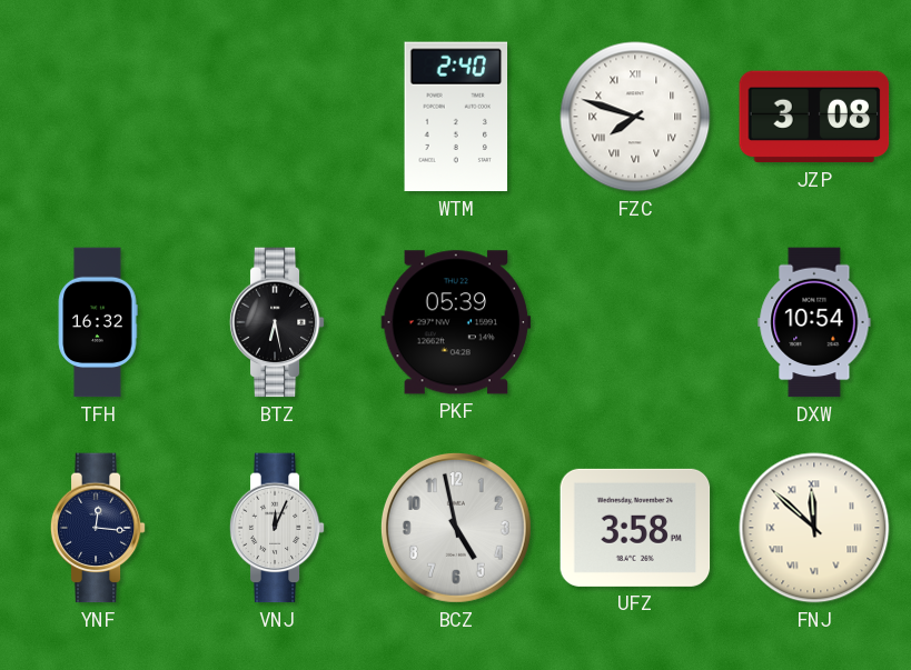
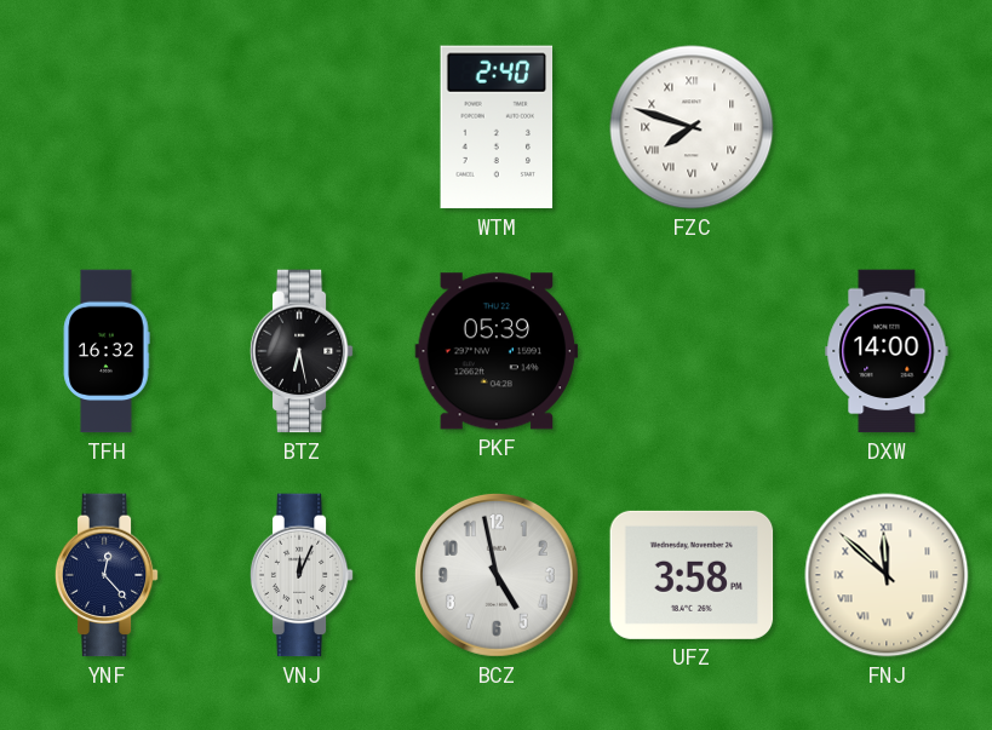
JZP: 3:08 -> none
DXW: 10:54 -> 14:00
YNF: 12:16 -> 12:23
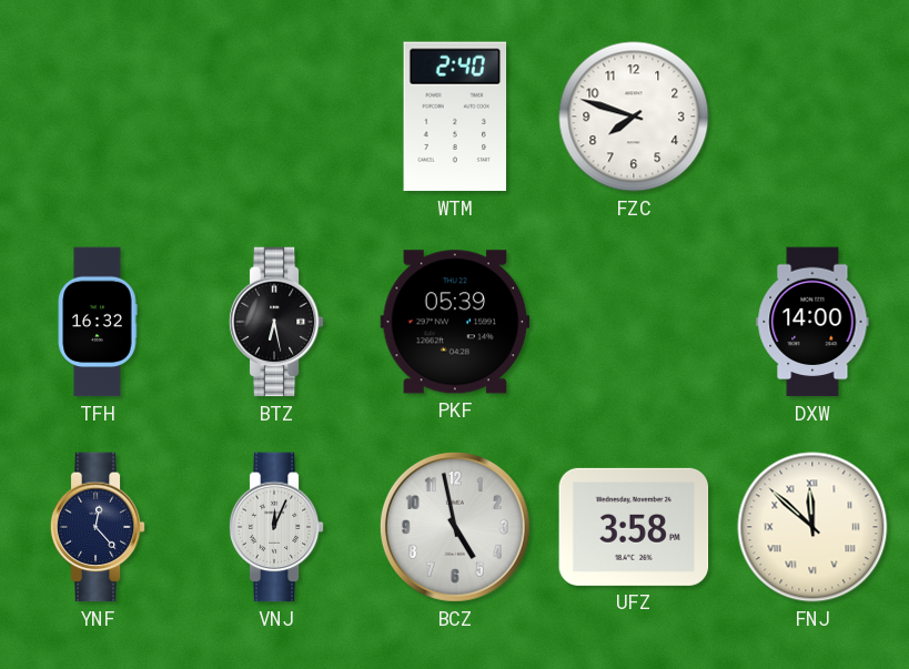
FZC numerals: Roman -> Arabic
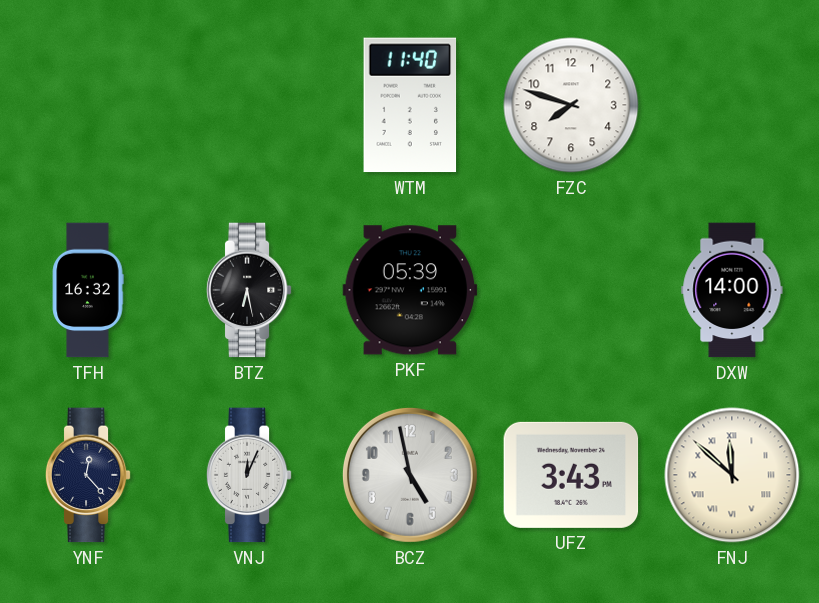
WTM: 2:40 -> 11:40
UFZ: 3:58 -> 3:43
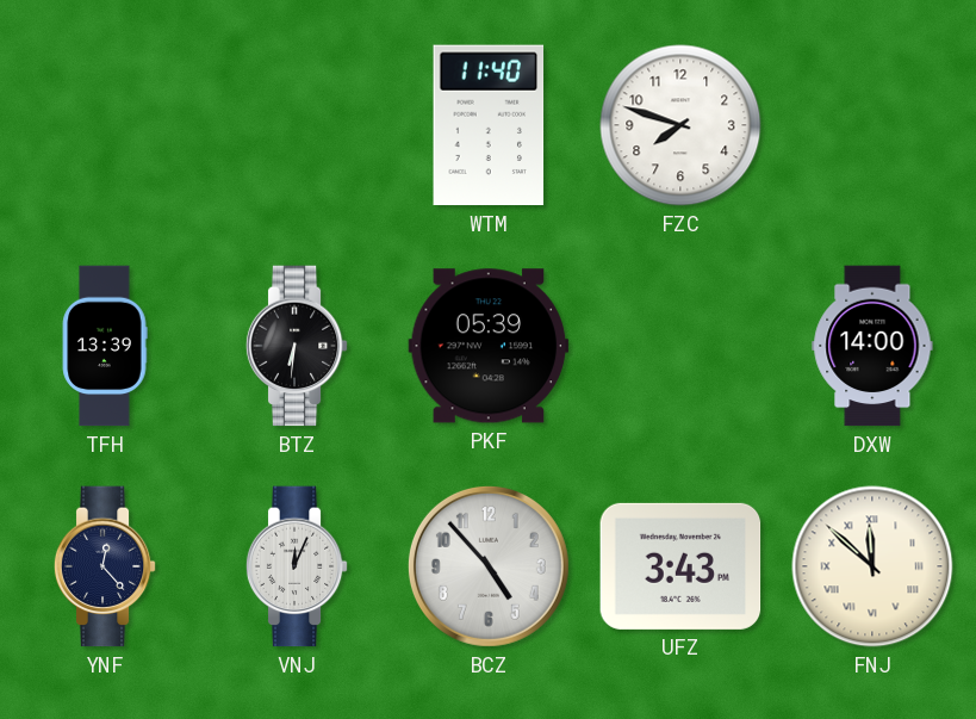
TFH: 16:32 -> 13:39
BTZ: 6:28 -> 6:31
BCZ: 4:58 -> 4:53
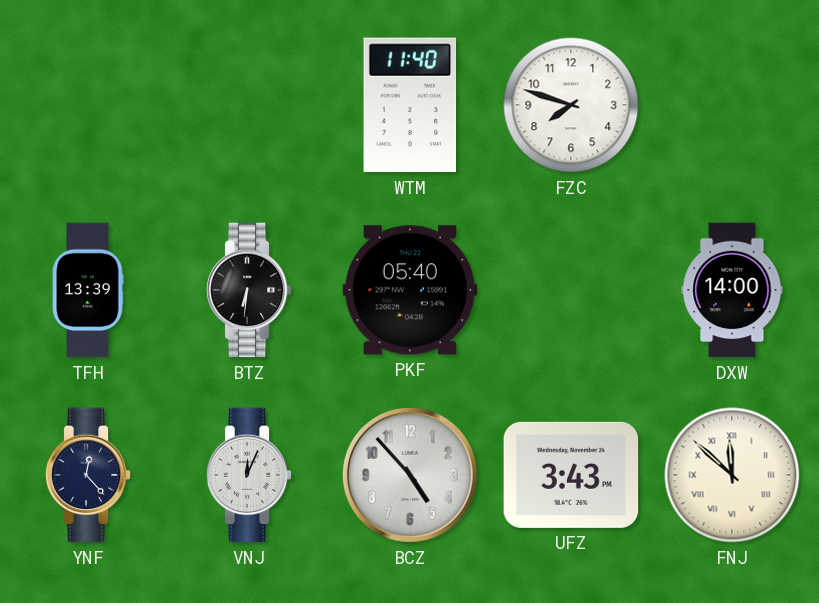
PKF: 05:39 -> 05:40
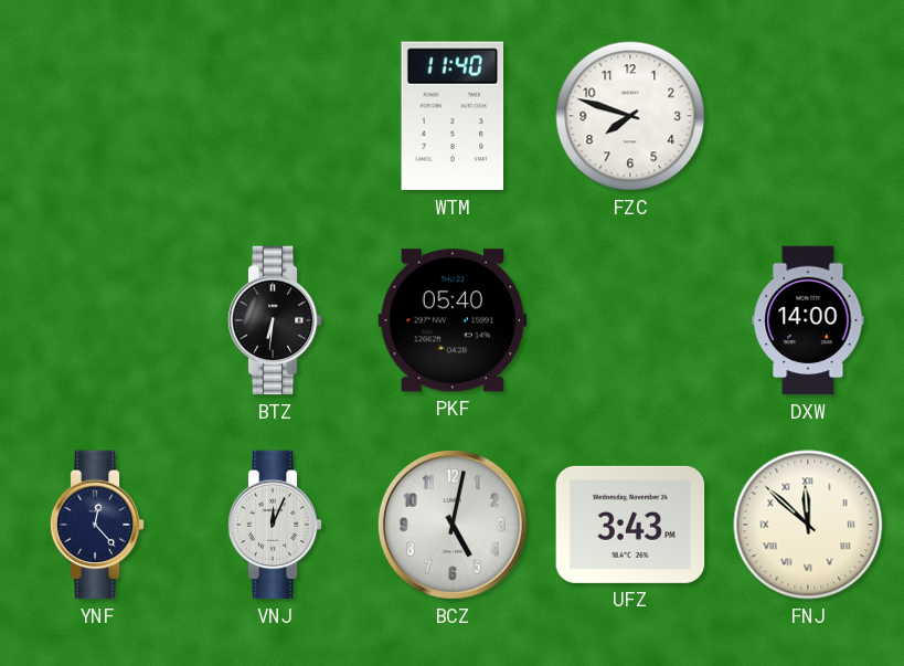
TFH: 13:39 -> none
BCZ: 4:53 -> 5:02
